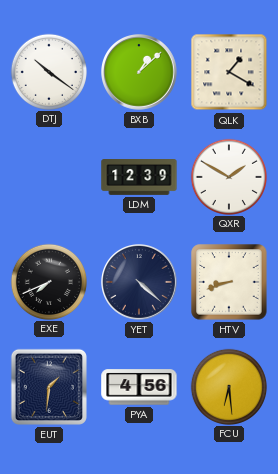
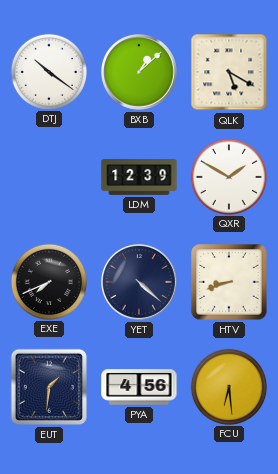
QLK: 1:20 -> 5:20
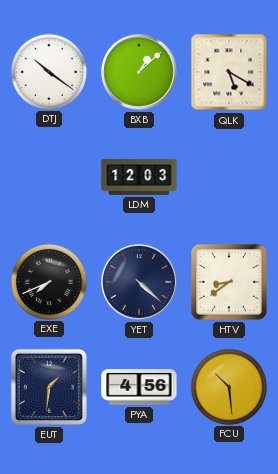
LDM: 12:39 -> 12:03
QXR: 1:50 -> none
HTV: 8:42 -> 8:39
FCU: 6:29 -> 10:29
